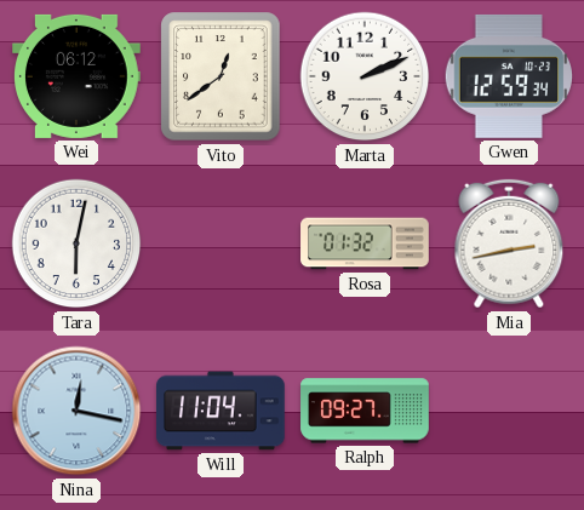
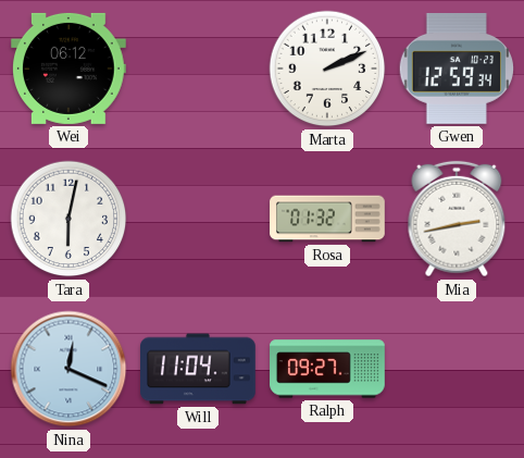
Vito: 12:39 -> none
Nina: 12:17 -> 12:19
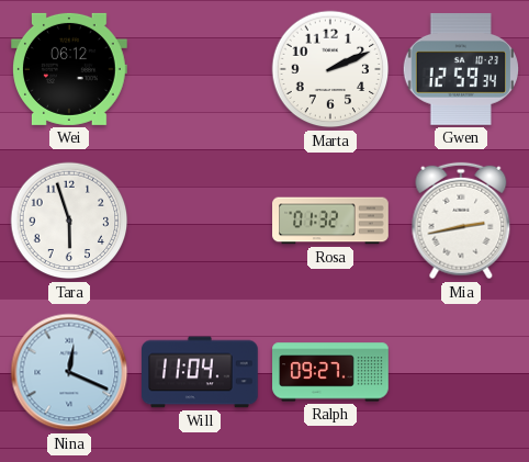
Tara: 6:02 -> 5:57
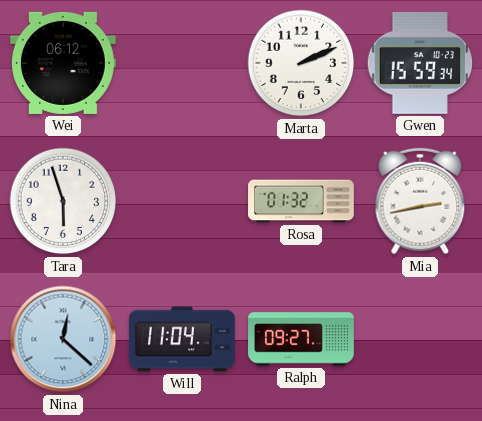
Gwen: 12:59 -> 15:59
Nina: 12:19 -> 12:22
